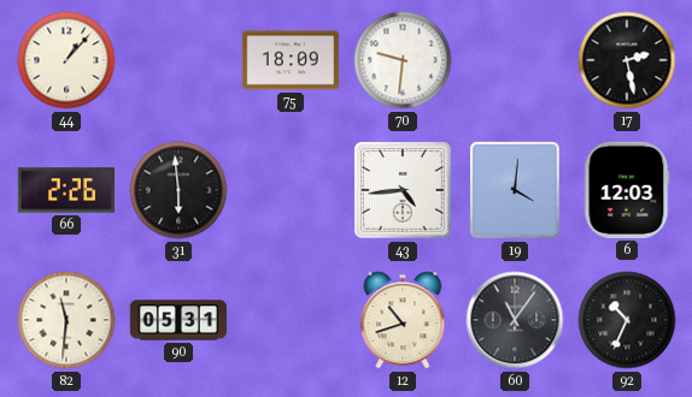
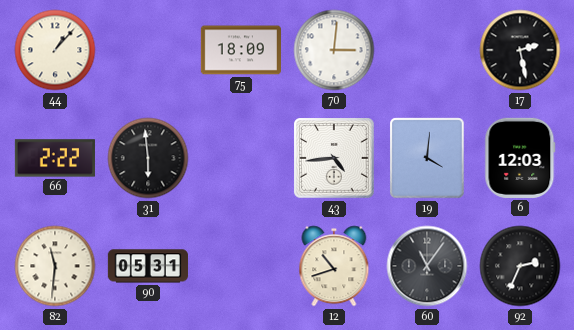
70: 9:31 -> 3:01
66: 2:26 -> 2:22
92: 10:34 -> 2:34
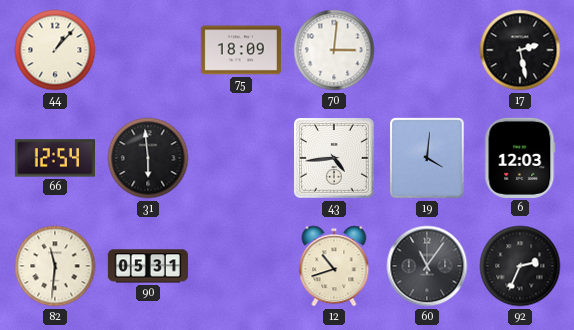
66: 2:22 -> 12:54
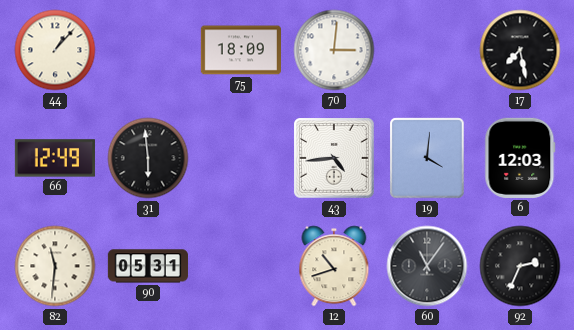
17: 2:28 -> 7:28
66: 12:54 -> 12:49
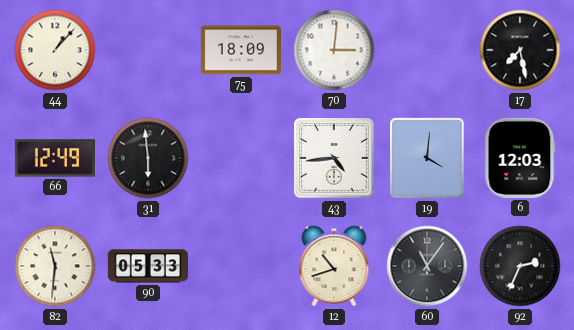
90: 05:31 -> 05:33
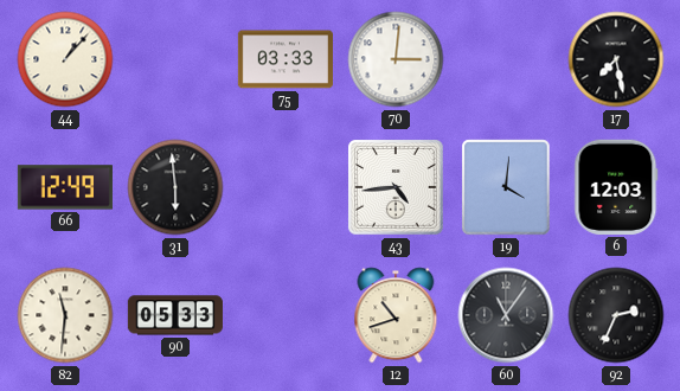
75: 18:09 -> 03:33
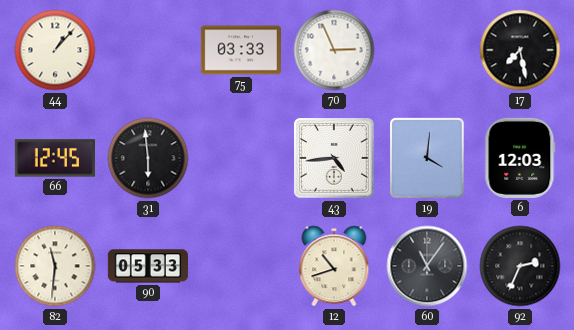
70: 3:01 -> 2:56
66: 12:49 -> 12:45
